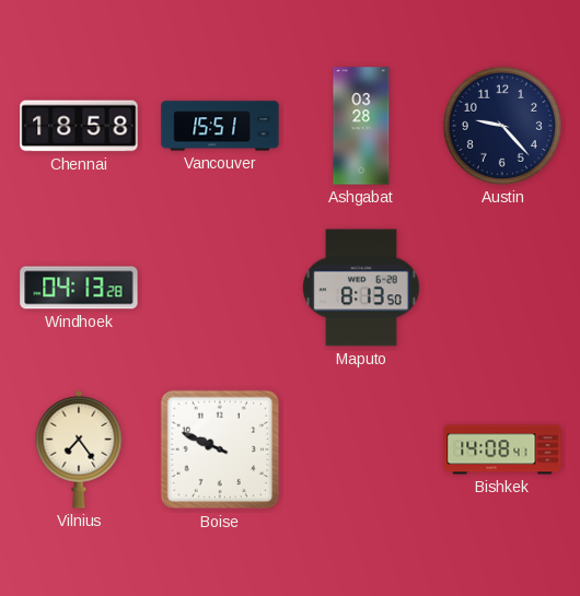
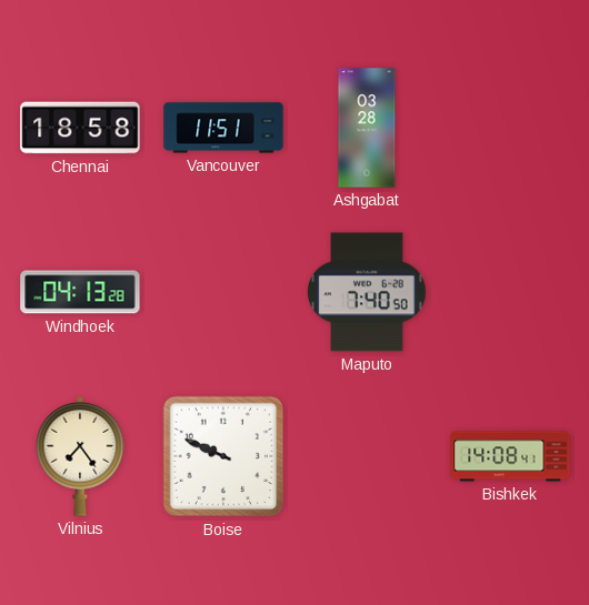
Vancouver: 15:51 -> 11:51
Austin: 9:23 -> none
Maputo: 8:13 -> 7:40
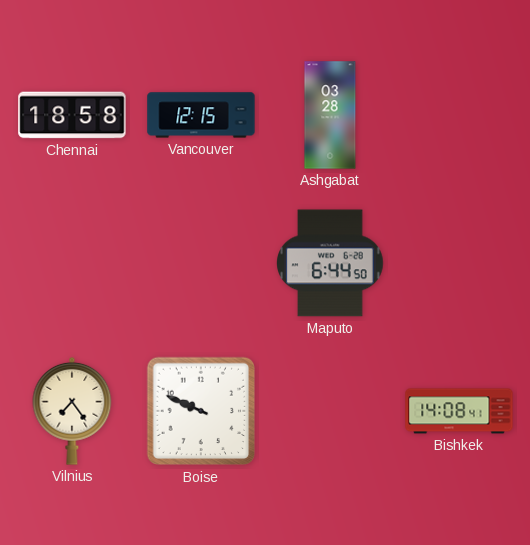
Vancouver: 11:51 -> 12:15
Windhoek: 04:13 -> none
Maputo: 7:40 -> 6:44
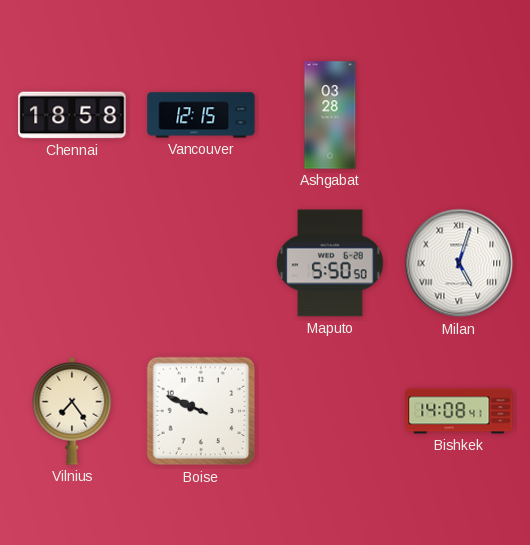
Maputo: 6:44 -> 5:50
Milan: none -> 5:03
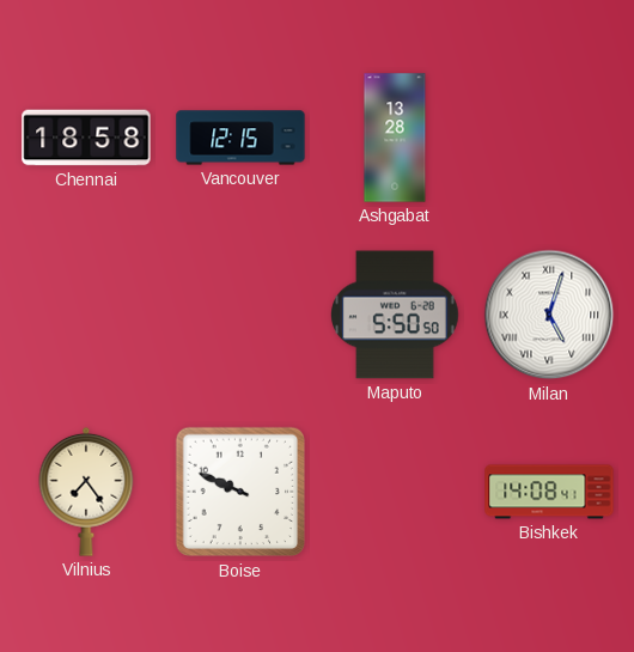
Ashgabat: 03:28 -> 13:28
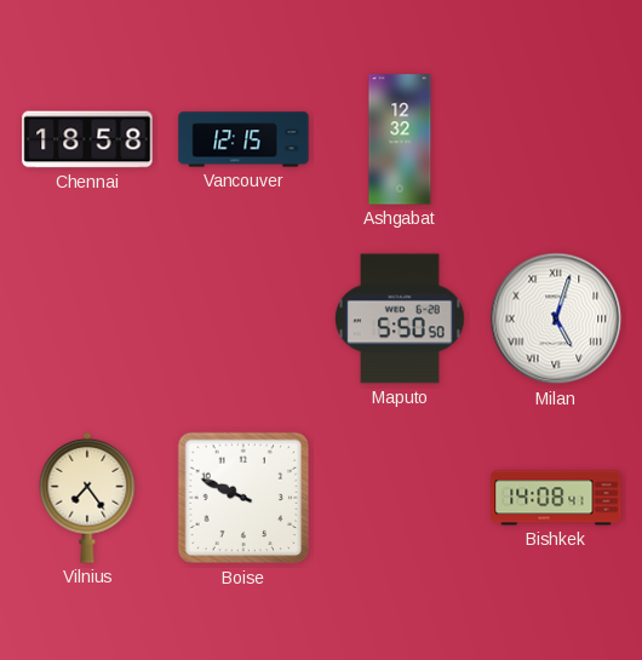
Ashgabat: 13:28 -> 12:32
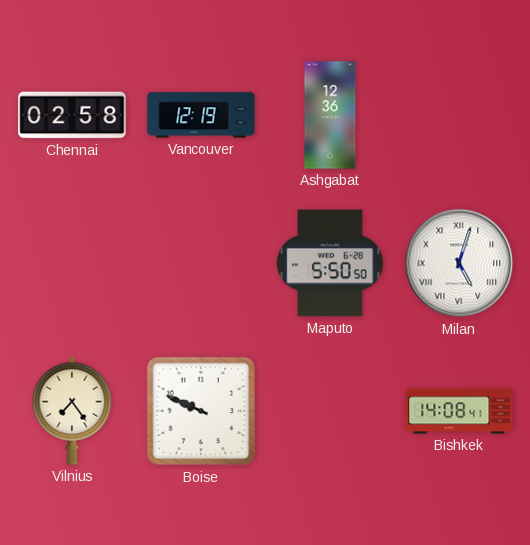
Chennai: 18:58 -> 02:58
Vancouver: 12:15 -> 12:19
Ashgabat: 12:32 -> 12:36
